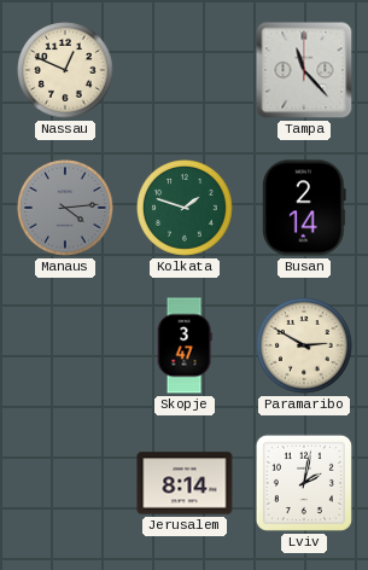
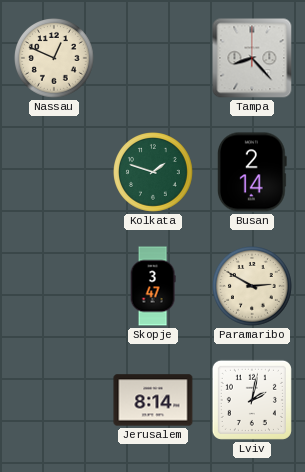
Tampa: 11:23 -> 8:23
Manaus: 4:14 -> none
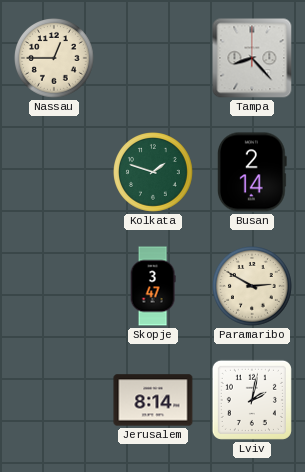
Nassau: 12:49 -> 12:45
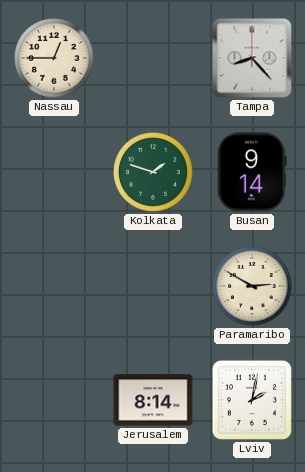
Busan: 2:14 -> 9:14
Skopje: 3:47 -> none
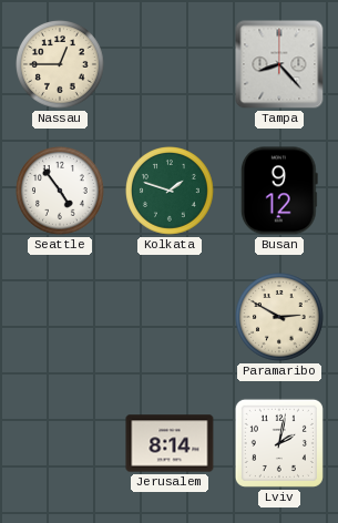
Seattle: none -> 4:54
Busan: 9:14 -> 9:12
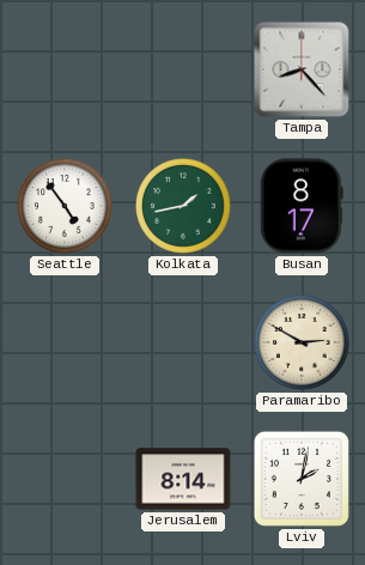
Nassau: 12:45 -> none
Kolkata: 1:48 -> 1:43
Busan: 9:12 -> 8:17
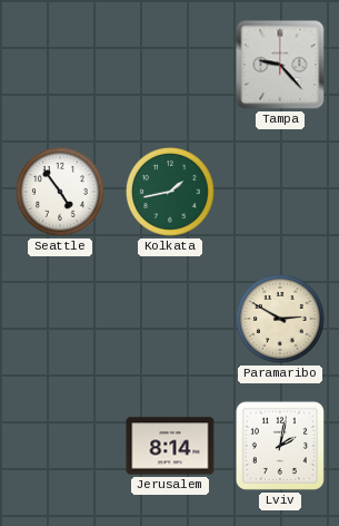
Tampa: 8:23 -> 9:23
Busan: 8:17 -> none
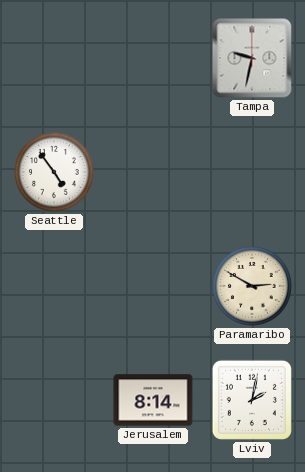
Tampa: 9:23 -> 9:32
Kolkata: 1:43 -> none
